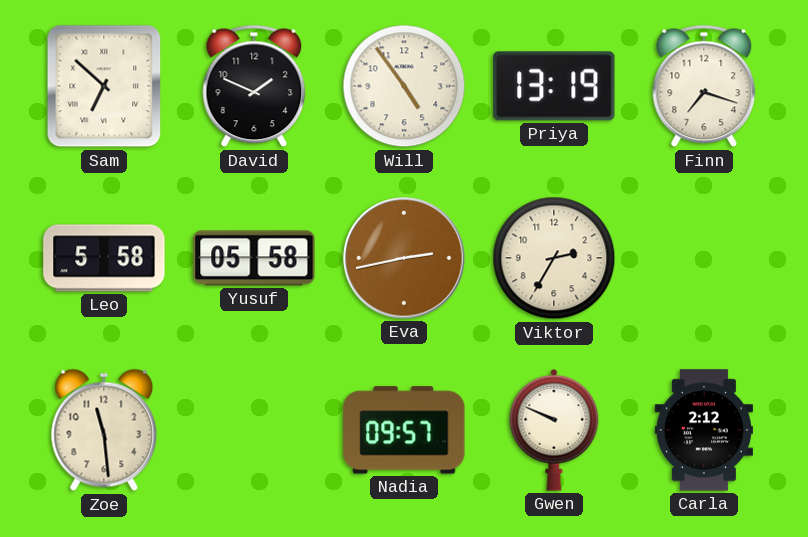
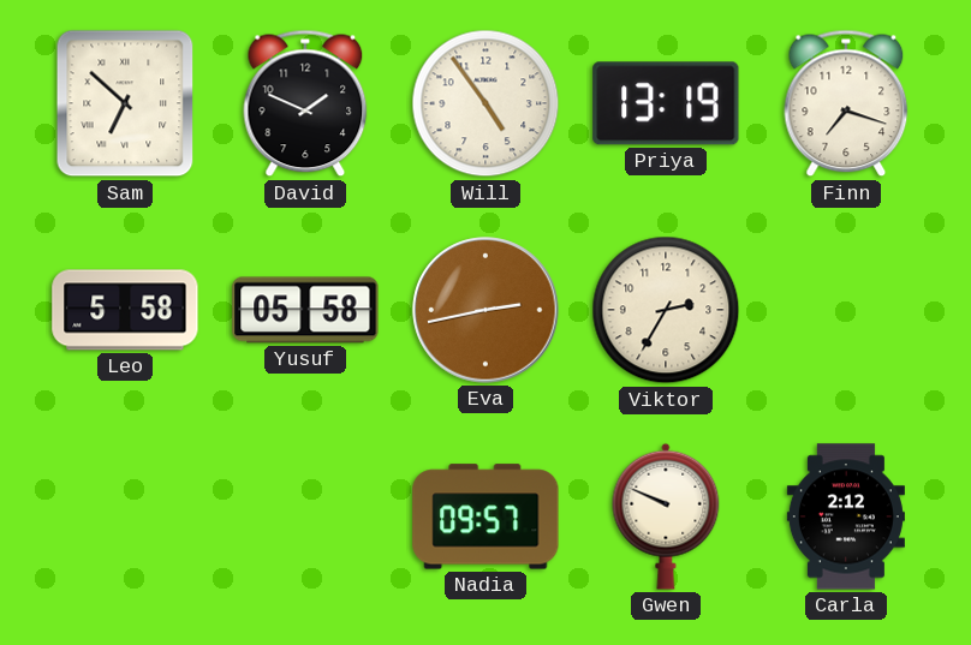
Zoe: 11:29 -> none
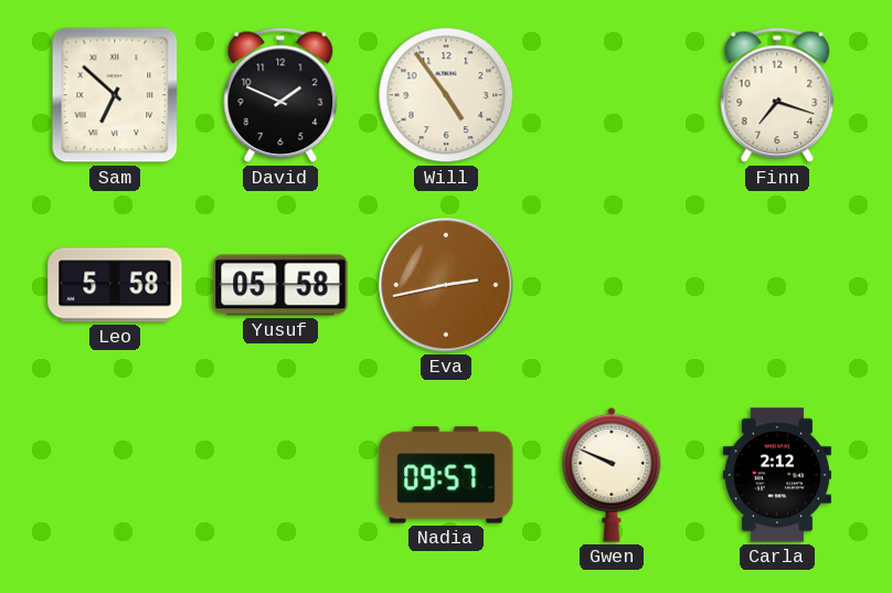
Priya: 13:19 -> none
Viktor: 2:35 -> none
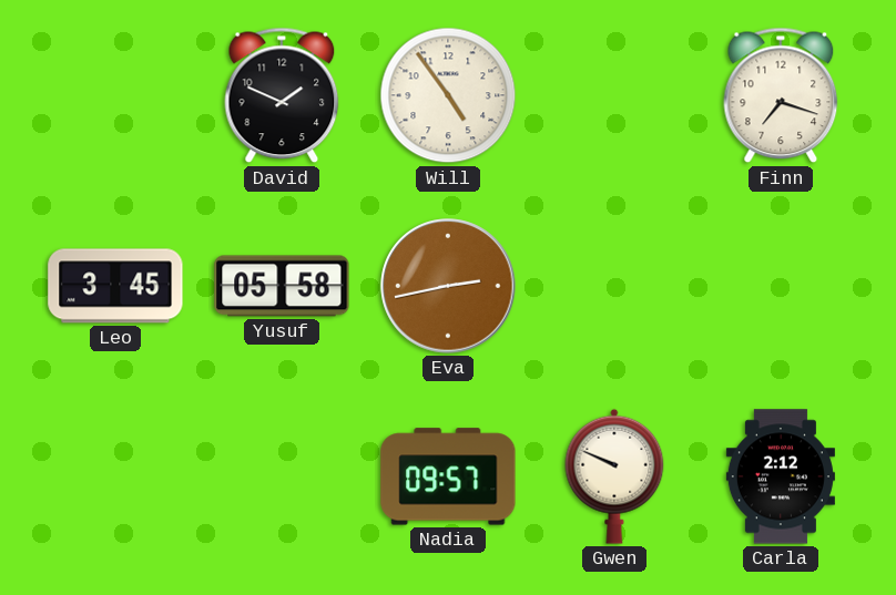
Sam: 6:52 -> none
Leo: 5:58 -> 3:45
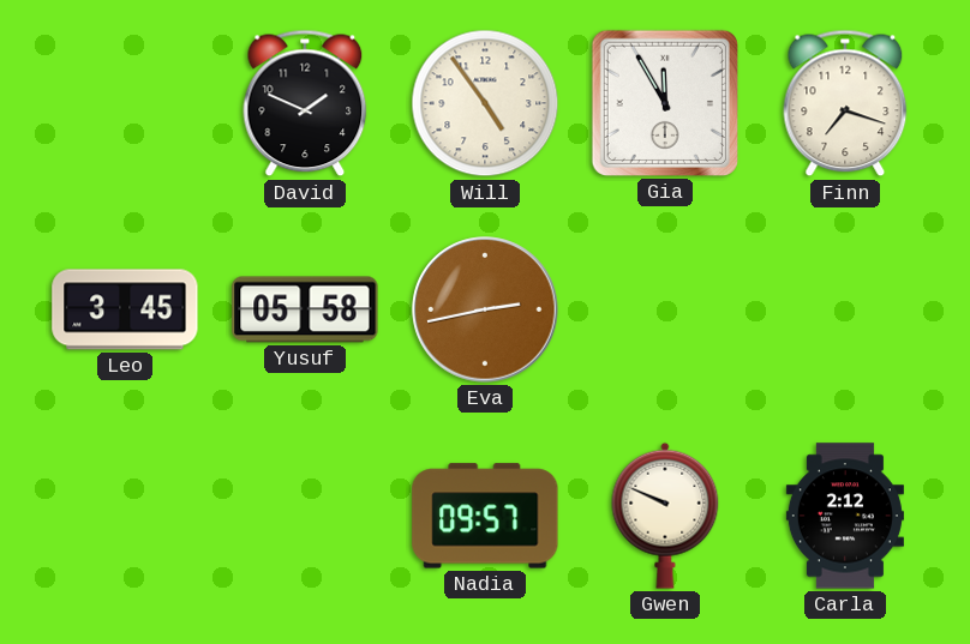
Gia: none -> 11:55
